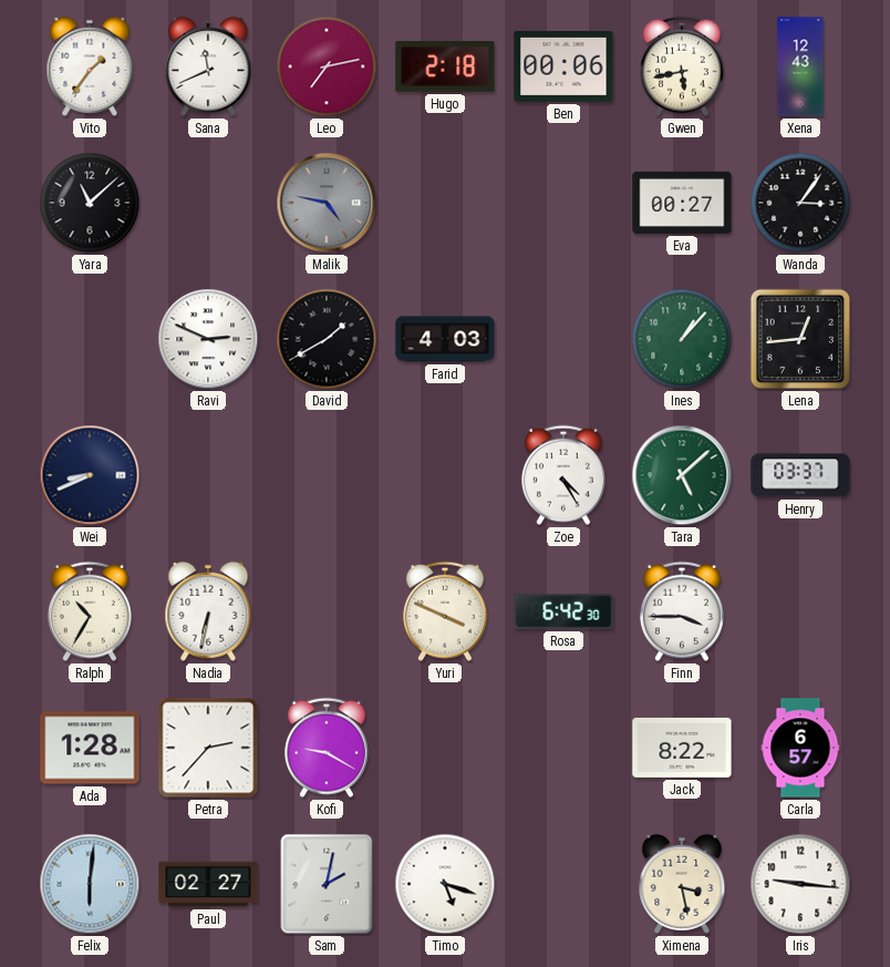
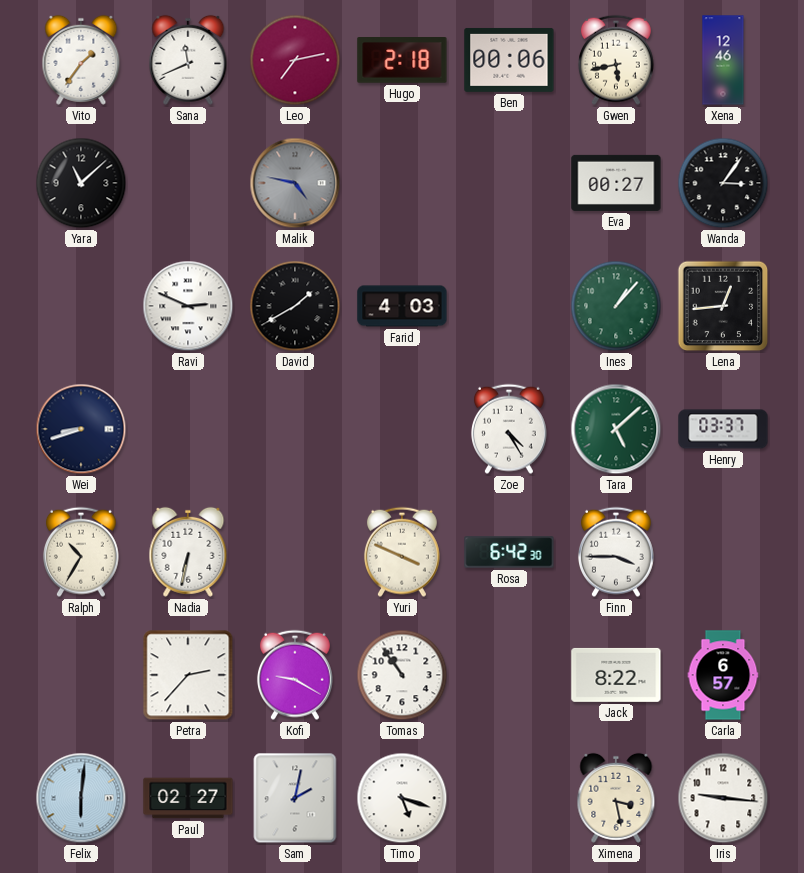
Xena: 12:43 -> 12:46
Wei: 8:41 -> 8:42
Ada: 1:28 -> none
Tomas: none -> 10:54
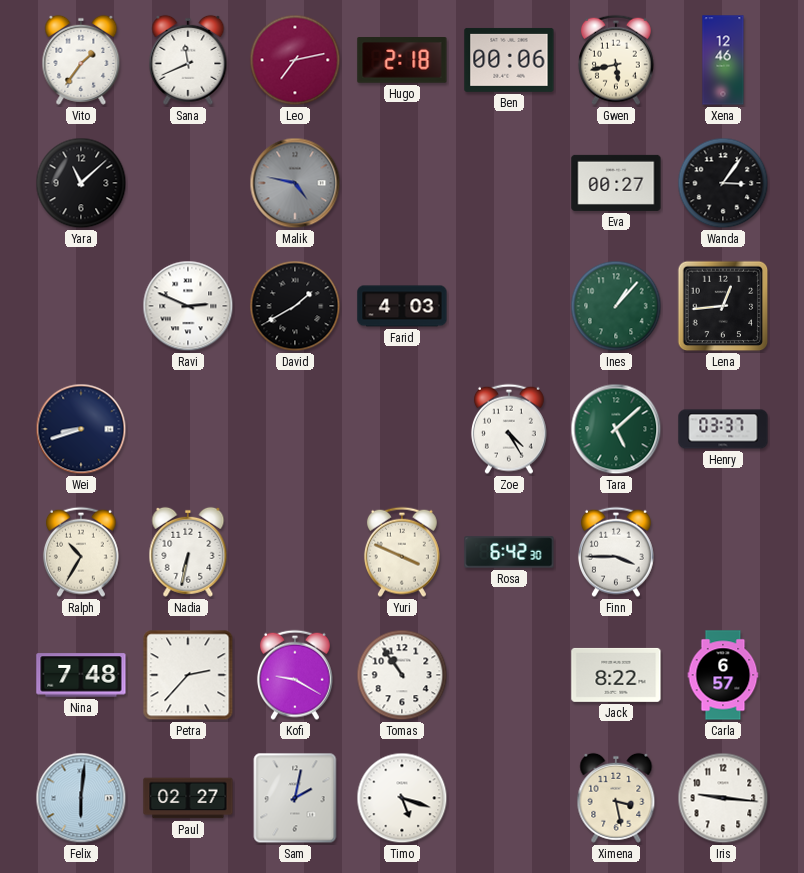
Nina: none -> 7:48
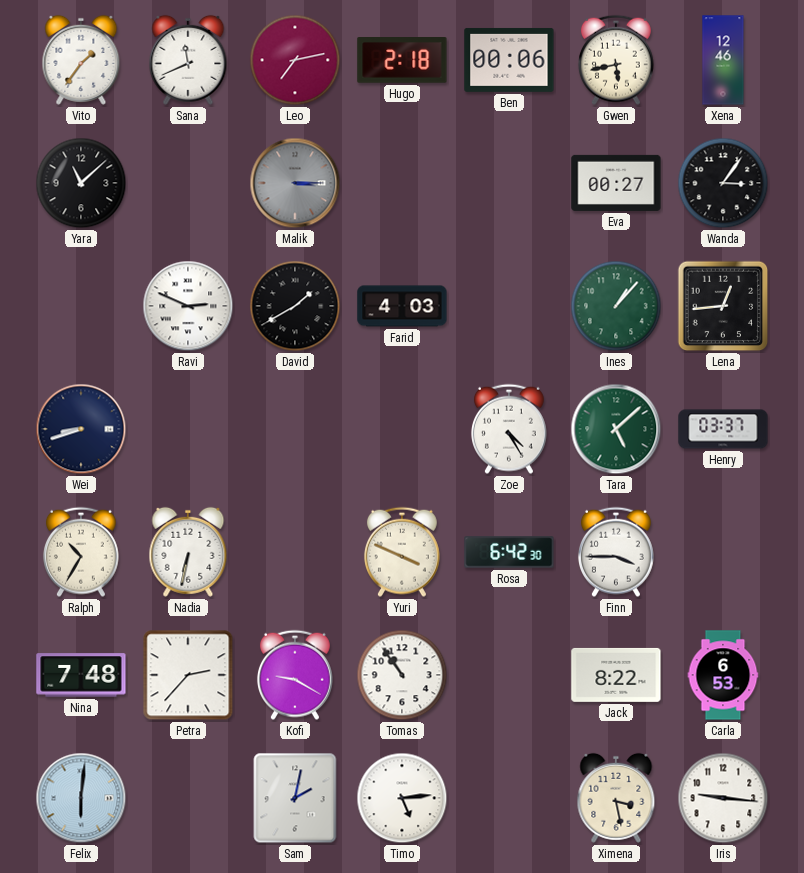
Malik: 4:47 -> 3:15
Carla: 6:57 -> 6:53
Paul: 02:27 -> none
Timo: 5:18 -> 5:14
